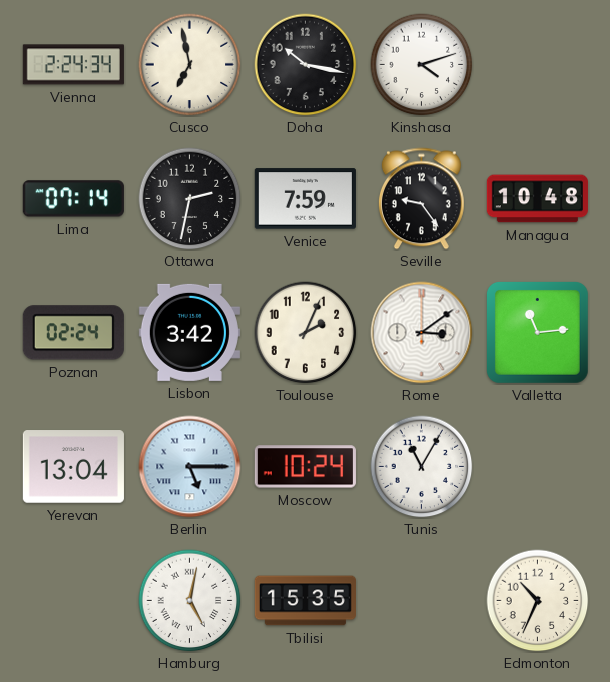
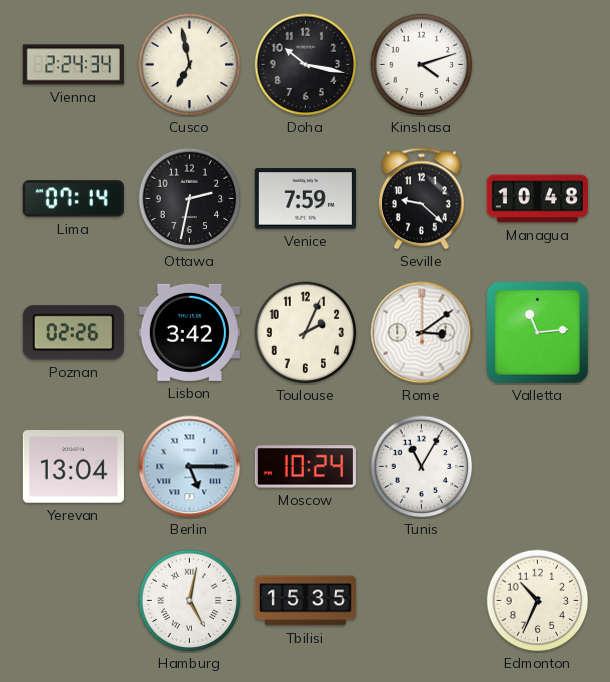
Seville: 9:24 -> 9:22
Poznan: 02:24 -> 02:26
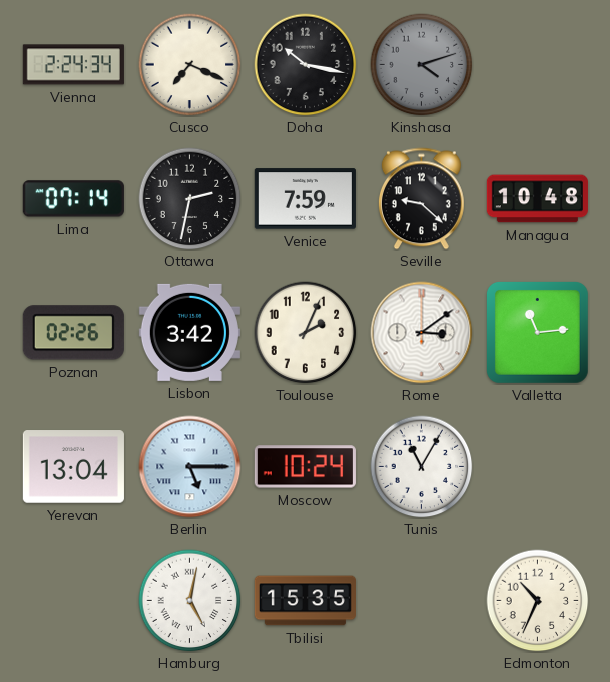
Cusco: 6:58 -> 7:19
Kinshasa dial: white -> grey
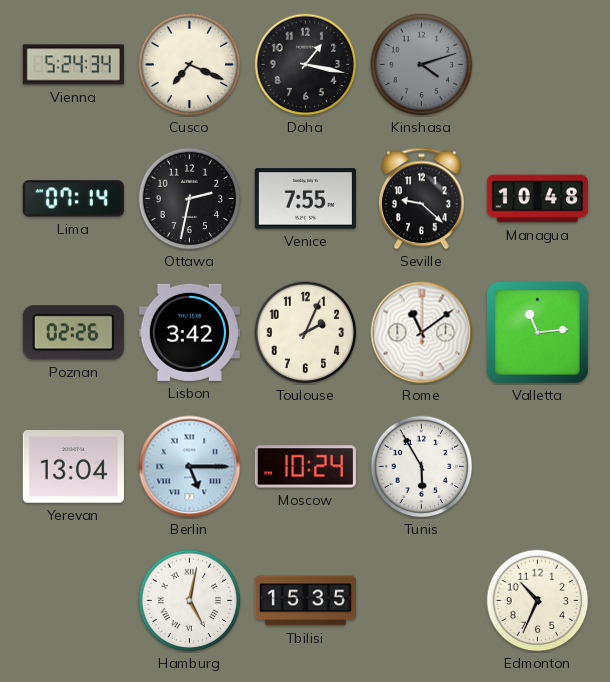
Vienna: 2:24 -> 5:24
Doha: 10:17 -> 1:17
Venice: 7:59 -> 7:55
Rome: 3:09 -> 11:09
Tunis: 11:05 -> 5:55
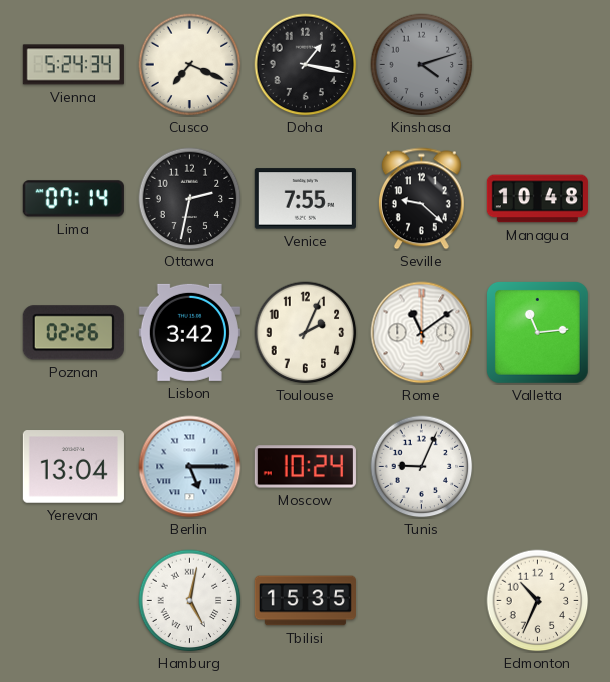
Tunis: 5:55 -> 9:04
